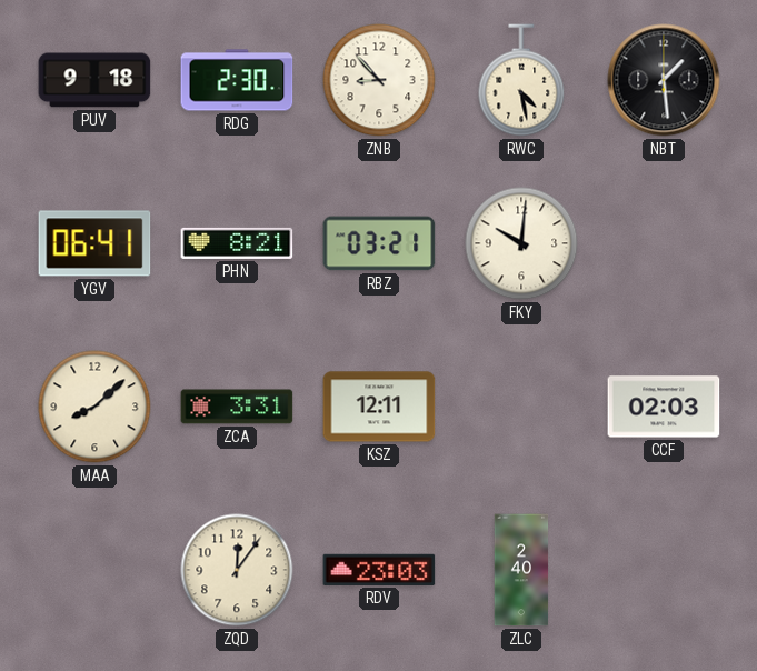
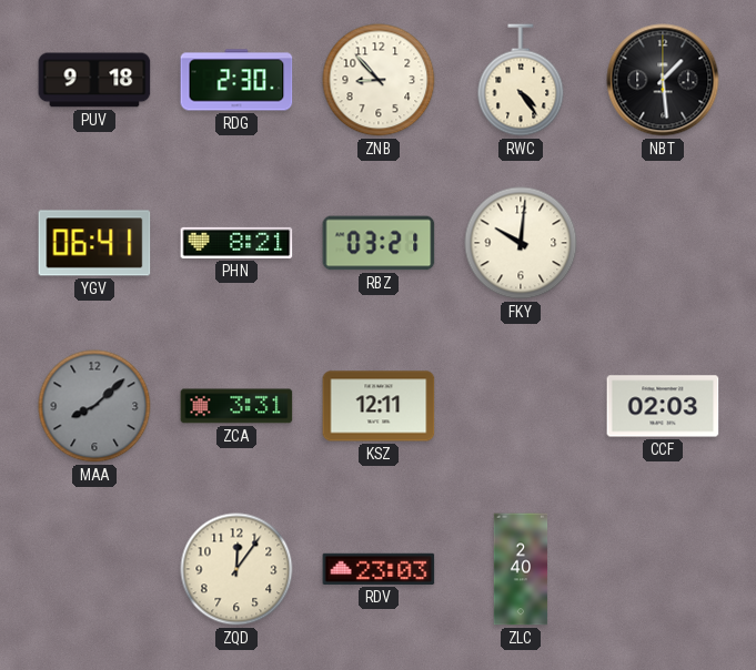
RWC: 4:28 -> 4:24
MAA dial: cream -> grey
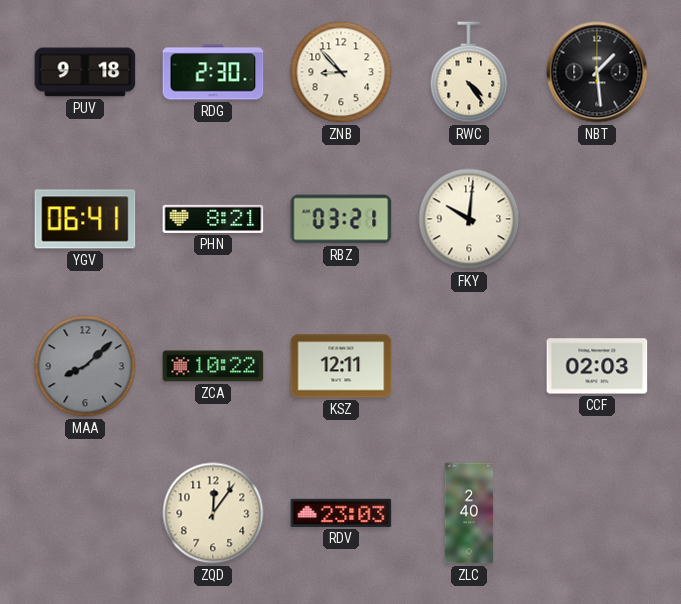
ZCA: 3:31 -> 10:22
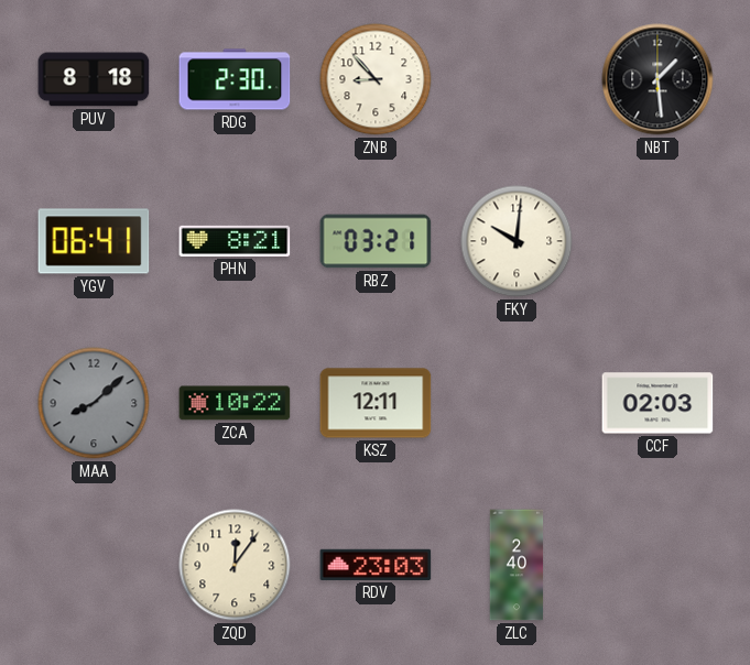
PUV: 9:18 -> 8:18
RWC: 4:24 -> none
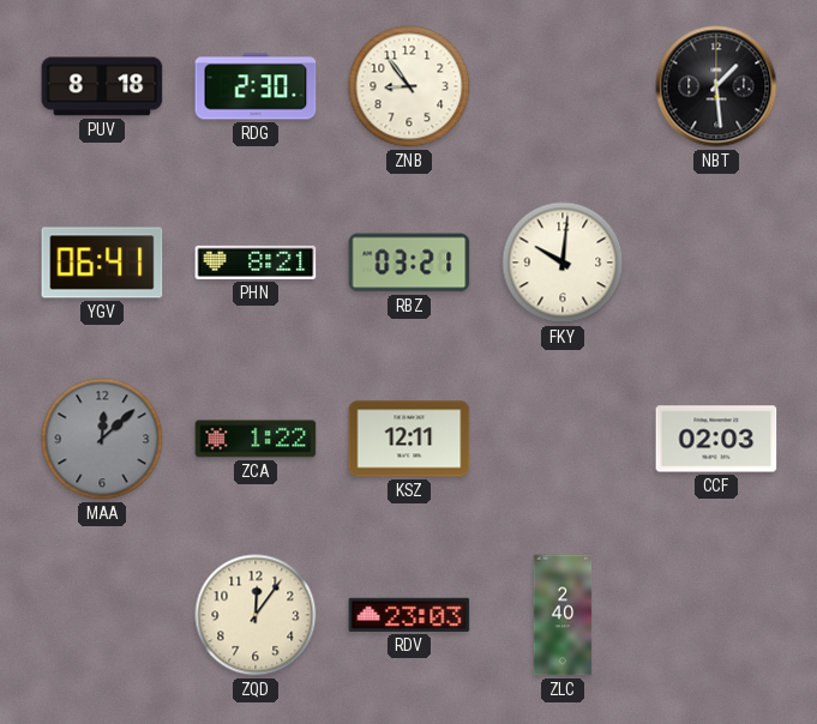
ZNB: 8:53 -> 8:54
MAA: 8:08 -> 12:08
ZCA: 10:22 -> 1:22
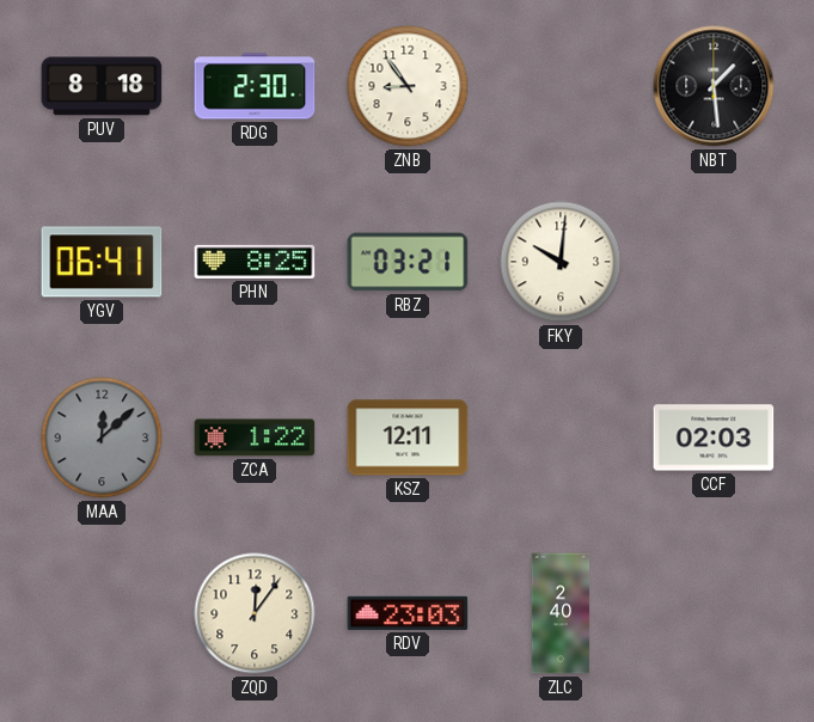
PHN: 8:21 -> 8:25
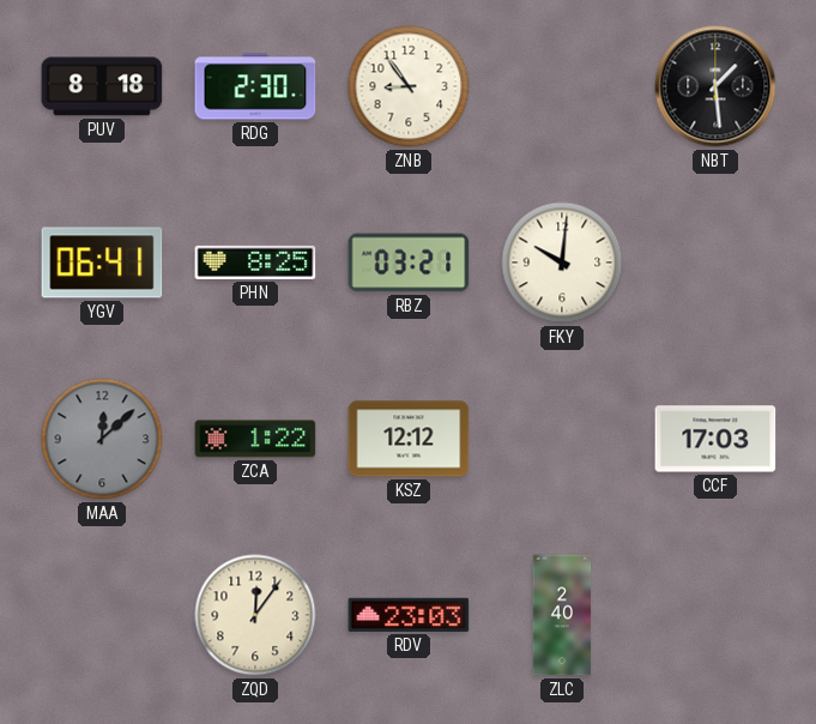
KSZ: 12:11 -> 12:12
CCF: 02:03 -> 17:03
